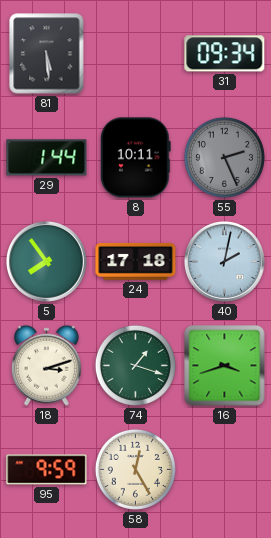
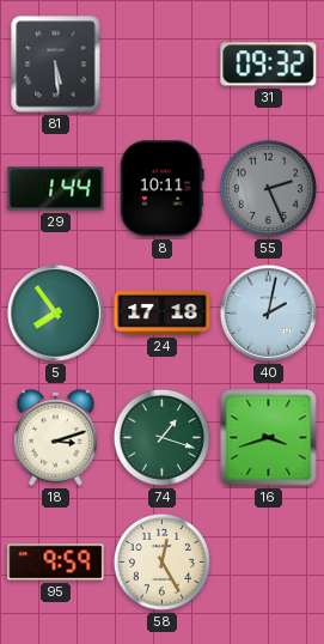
31: 09:34 -> 09:32
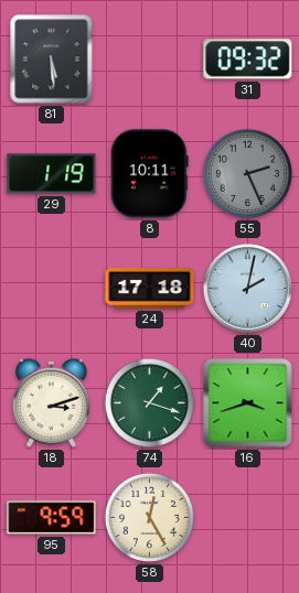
29: 1:44 -> 1:19
5: 7:54 -> none
